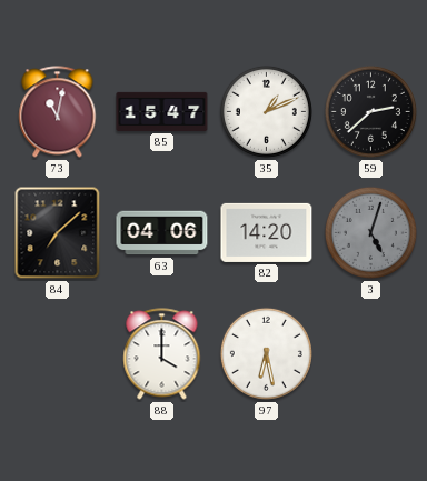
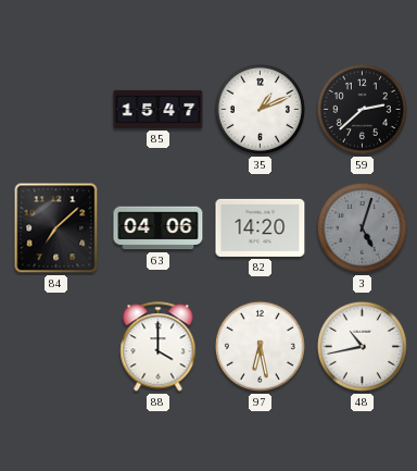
73: 11:02 -> none
48: none -> 10:43
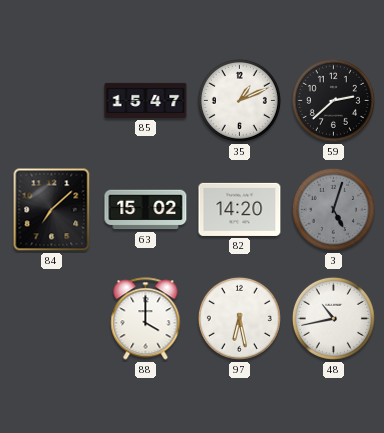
63: 04:06 -> 15:02
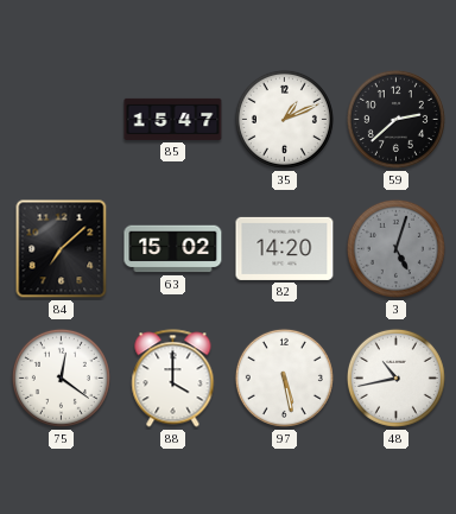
75: none -> 12:21
97: 6:28 -> 5:28
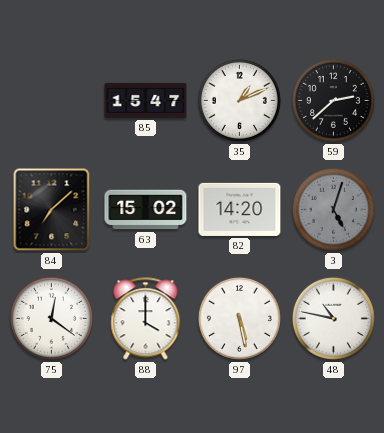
48: 10:43 -> 10:47
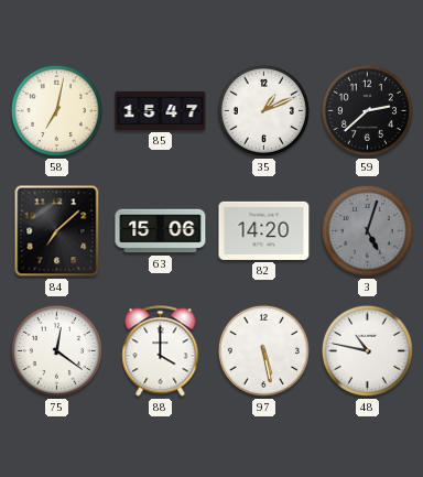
58: none -> 7:02
63: 15:02 -> 15:06
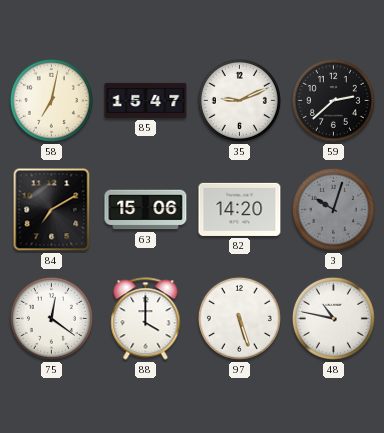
35: 1:11 -> 9:11
84: 7:08 -> 7:10
3: 5:03 -> 10:03
97: 5:28 -> 5:27
